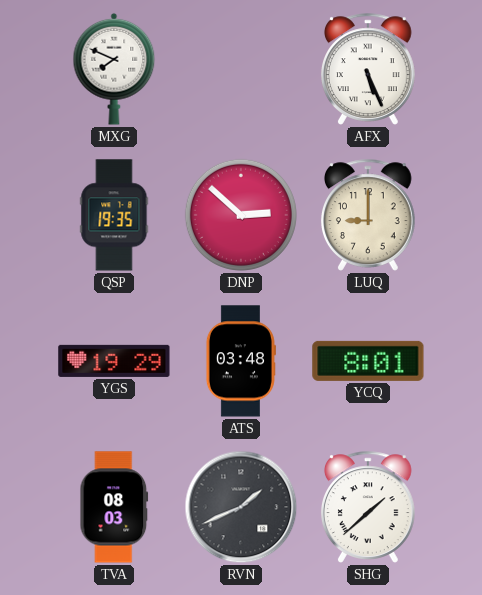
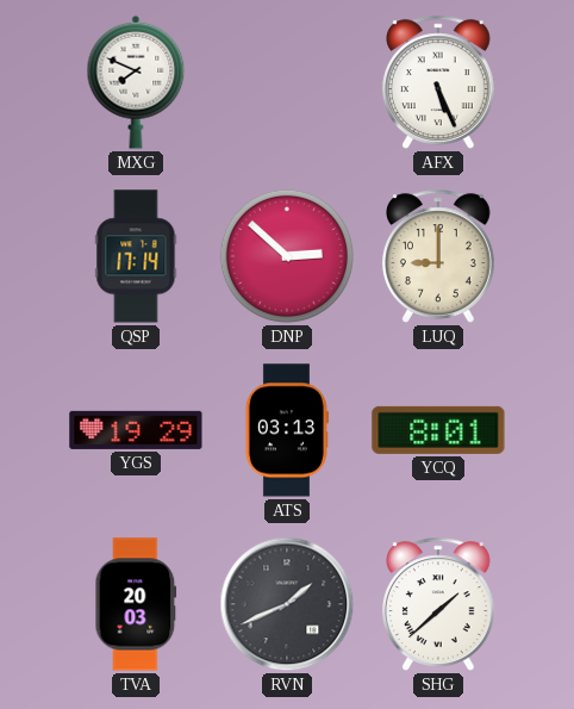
QSP: 19:35 -> 17:14
ATS: 03:48 -> 03:13
TVA: 08:03 -> 20:03
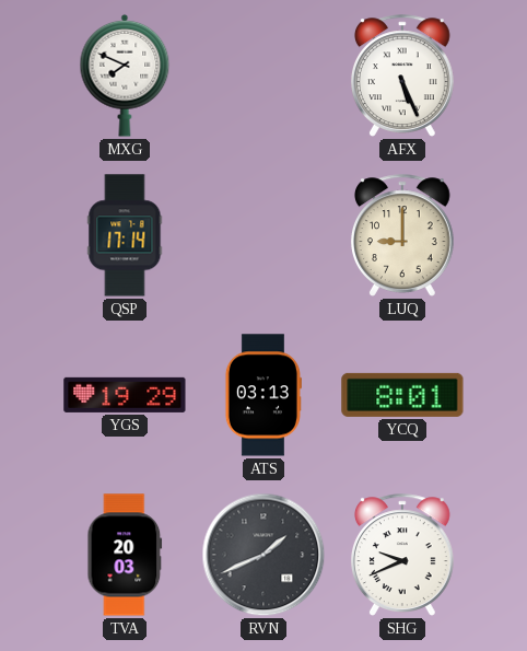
DNP: 2:52 -> none
SHG: 1:38 -> 9:41
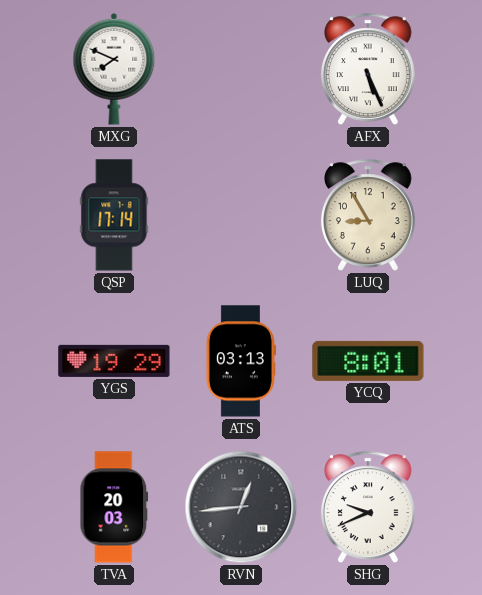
LUQ: 9:00 -> 8:55
RVN: 1:41 -> 12:44
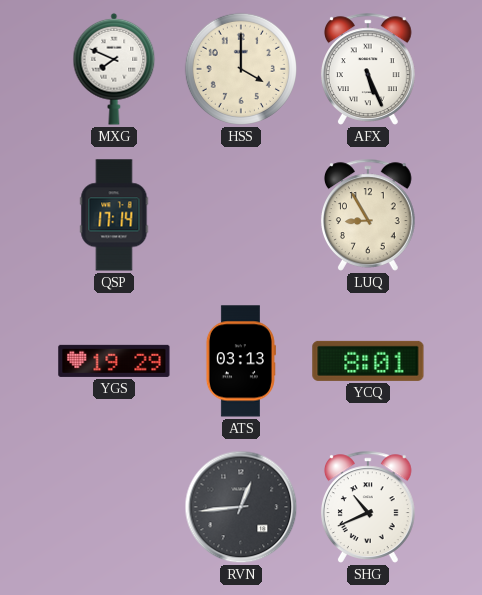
HSS: none -> 4:00
TVA: 20:03 -> none
SHG: 9:41 -> 10:41
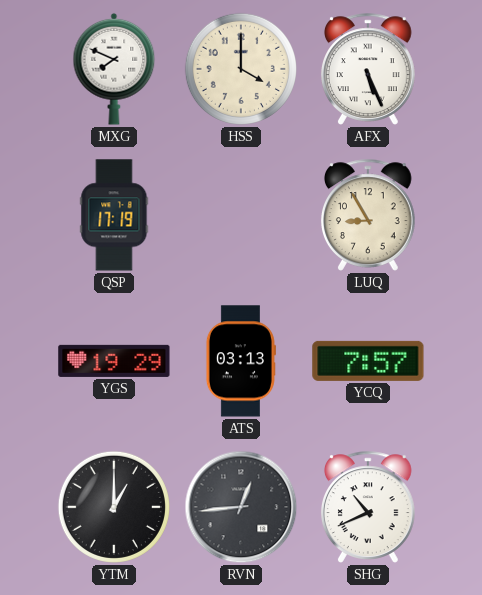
QSP: 17:14 -> 17:19
YCQ: 8:01 -> 7:57
YTM: none -> 1:00
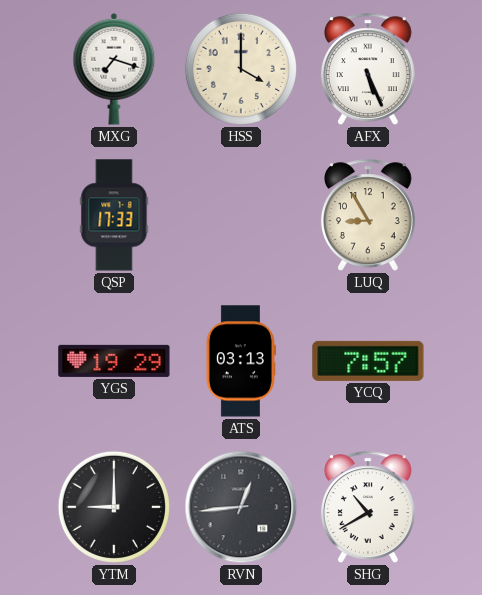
MXG: 7:49 -> 7:18
QSP: 17:19 -> 17:33
YTM: 1:00 -> 9:00
SHG: 10:41 -> 10:40
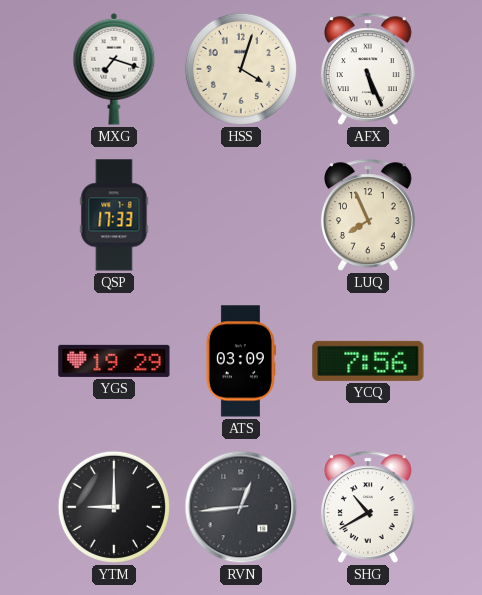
HSS: 4:00 -> 4:03
LUQ: 8:55 -> 7:56
ATS: 03:13 -> 03:09
YCQ: 7:57 -> 7:56
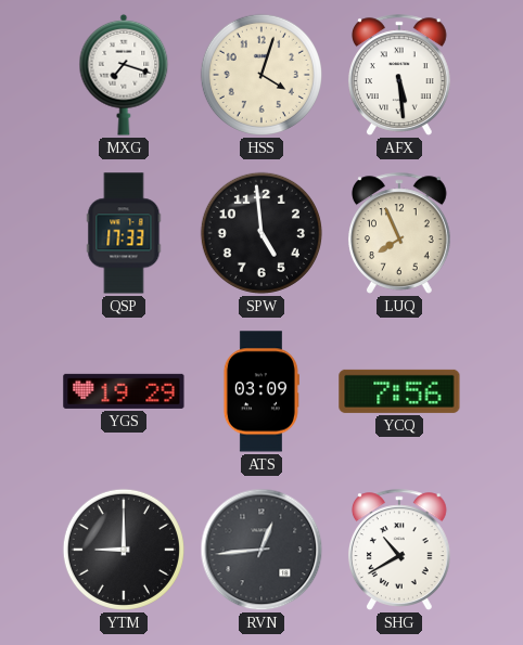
AFX: 5:26 -> 5:29
SPW: none -> 4:59
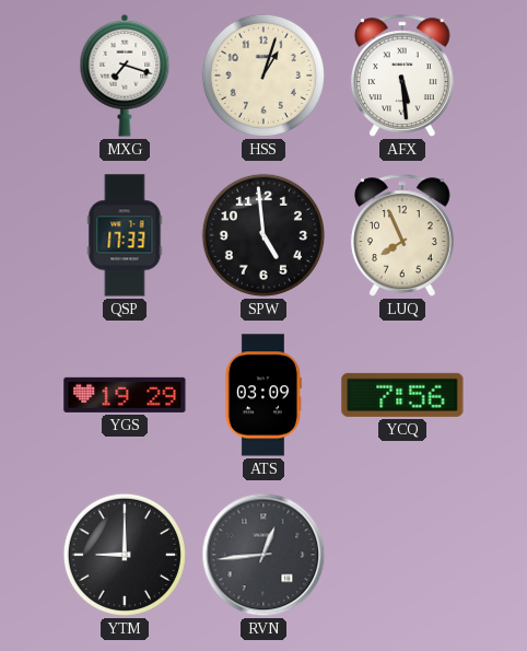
HSS: 4:03 -> 1:03
SHG: 10:40 -> none
